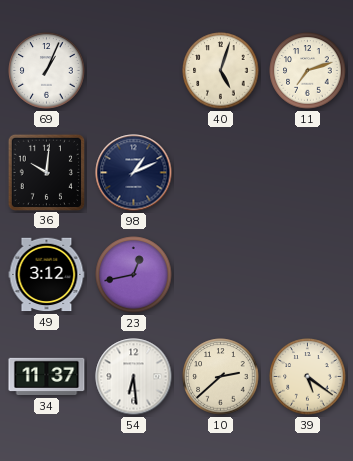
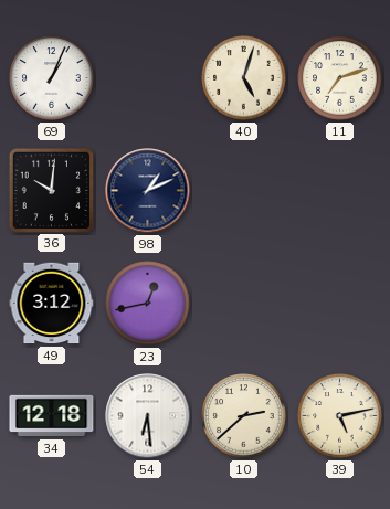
34: 11:37 -> 12:18
39: 5:21 -> 5:13
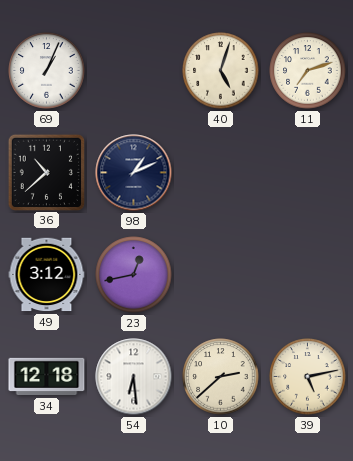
36: 10:01 -> 10:38
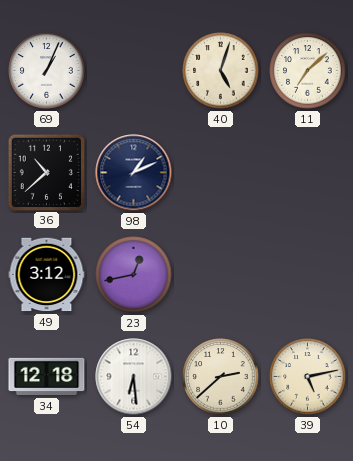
11: 7:12 -> 7:08
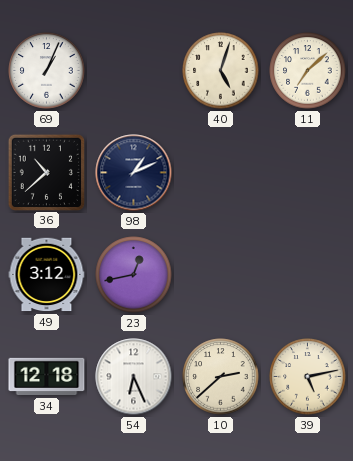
54: 6:29 -> 6:26
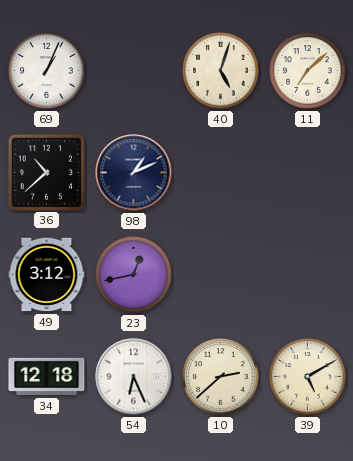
39: 5:13 -> 5:10
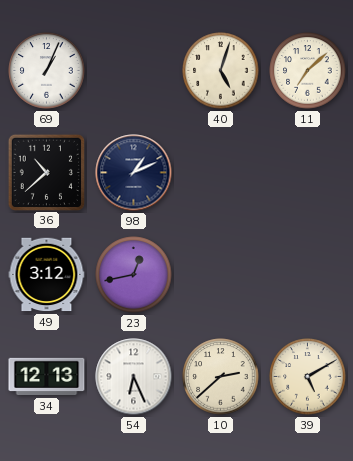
34: 12:18 -> 12:13
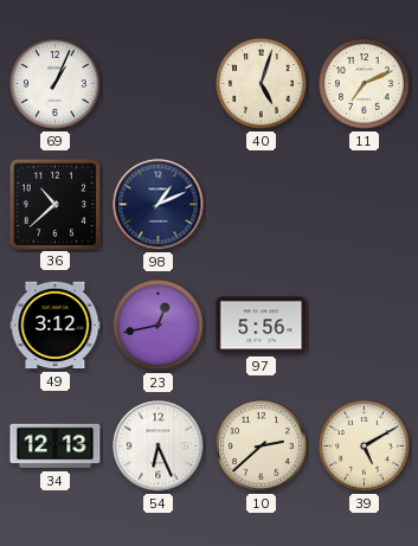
11: 7:08 -> 7:11
97: none -> 5:56
